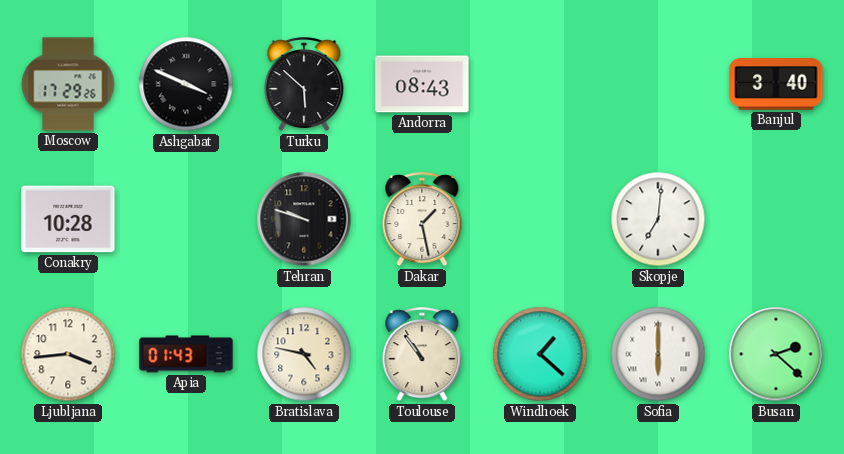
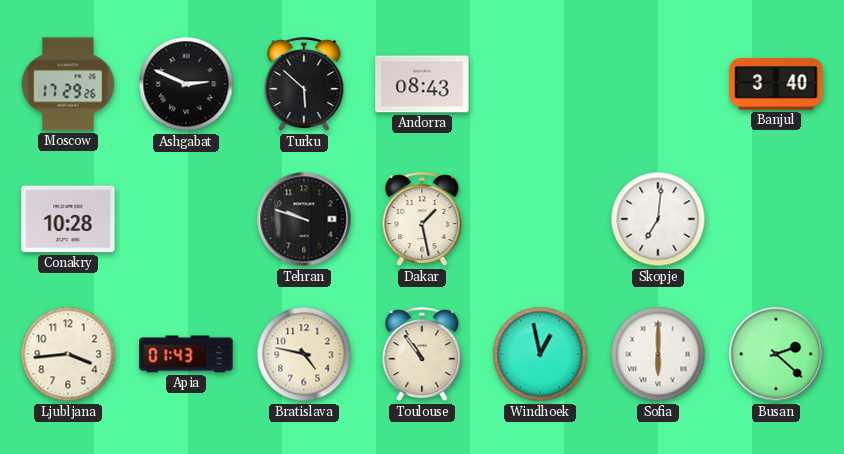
Ashgabat: 3:49 -> 2:49
Windhoek: 1:22 -> 12:58
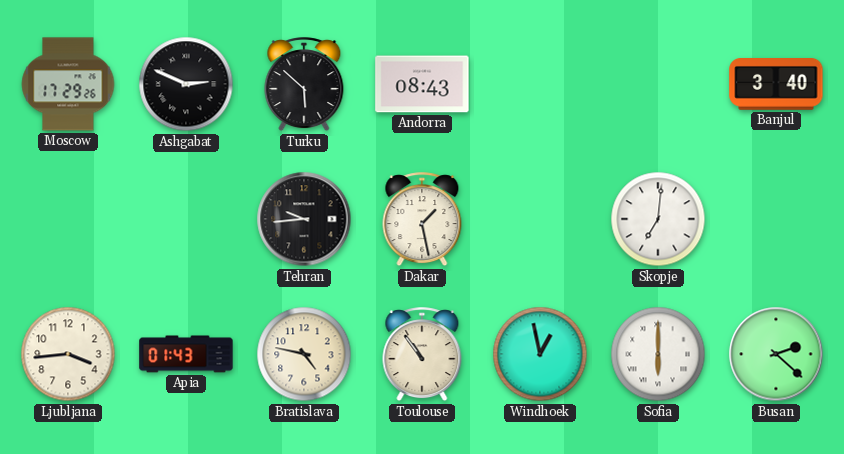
Conakry: 10:28 -> none
Tehran: 9:48 -> 9:44
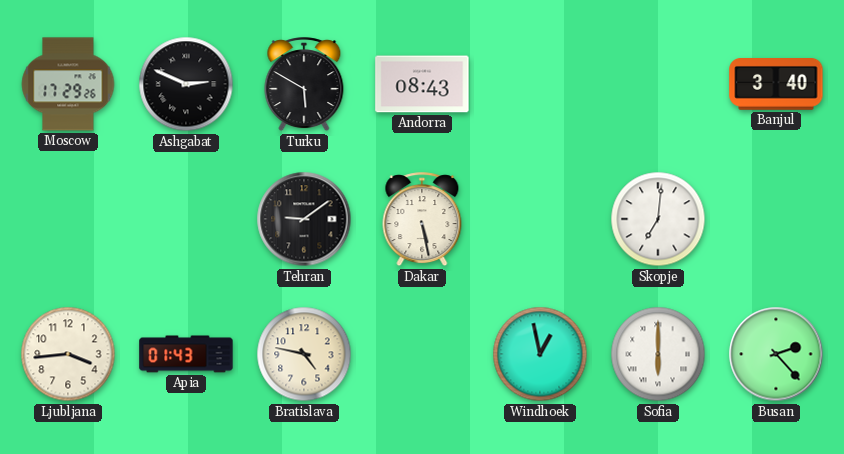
Turku: 5:52 -> 5:50
Tehran: 9:44 -> 9:09
Dakar: 1:28 -> 5:28
Toulouse: 10:54 -> none
Busan: 2:22 -> 2:23
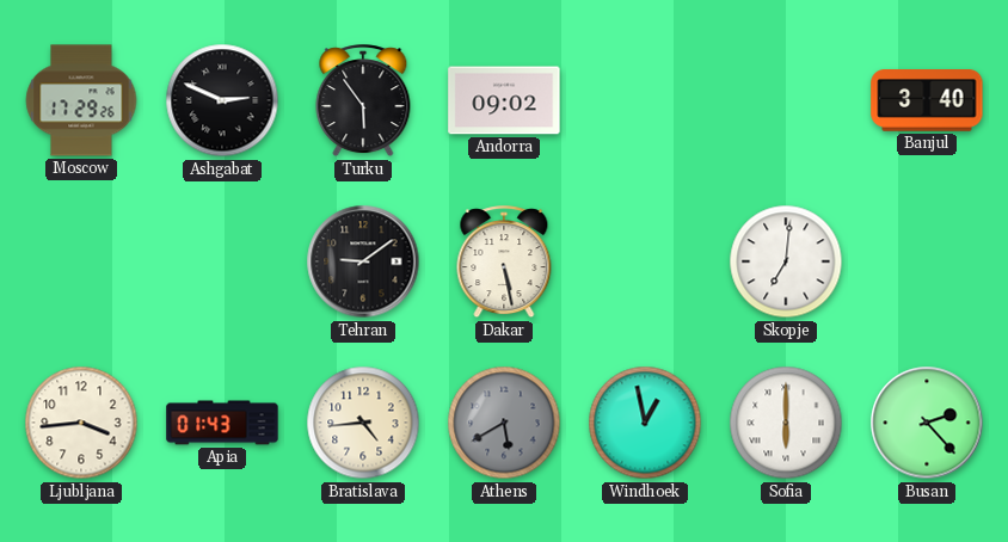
Turku: 5:50 -> 5:54
Andorra: 08:43 -> 09:02
Bratislava: 4:47 -> 4:44
Athens: none -> 5:40
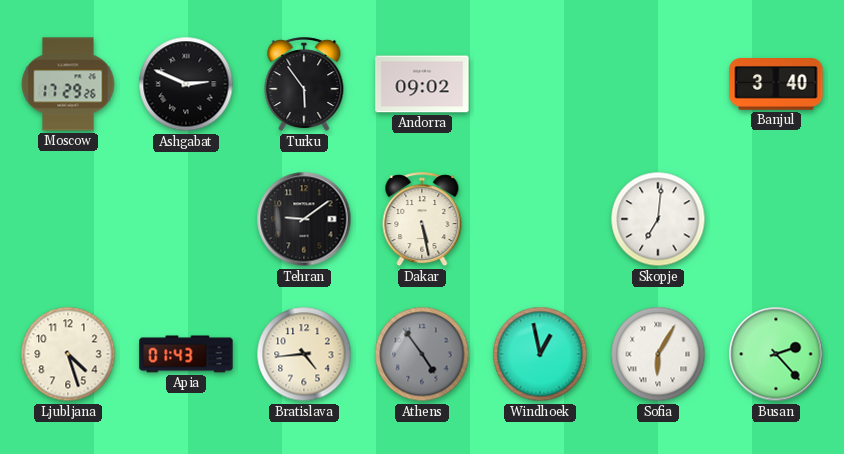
Ljubljana: 3:44 -> 4:27
Athens: 5:40 -> 4:54
Sofia: 6:00 -> 6:05
